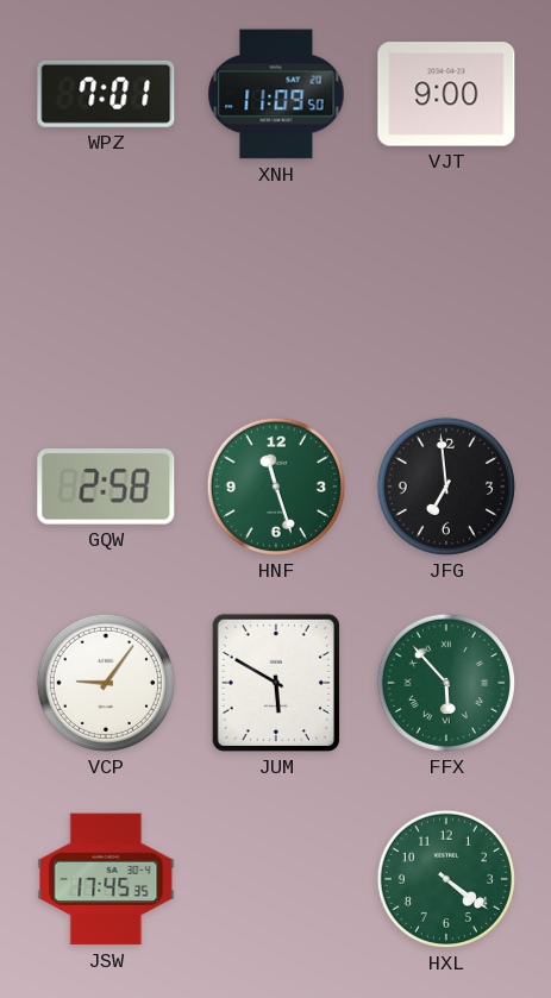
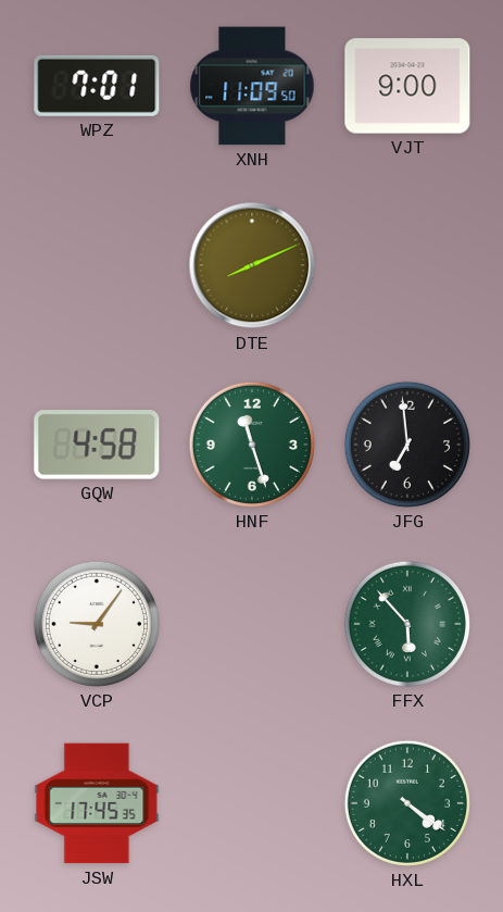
DTE: none -> 8:11
GQW: 2:58 -> 4:58
JUM: 5:50 -> none
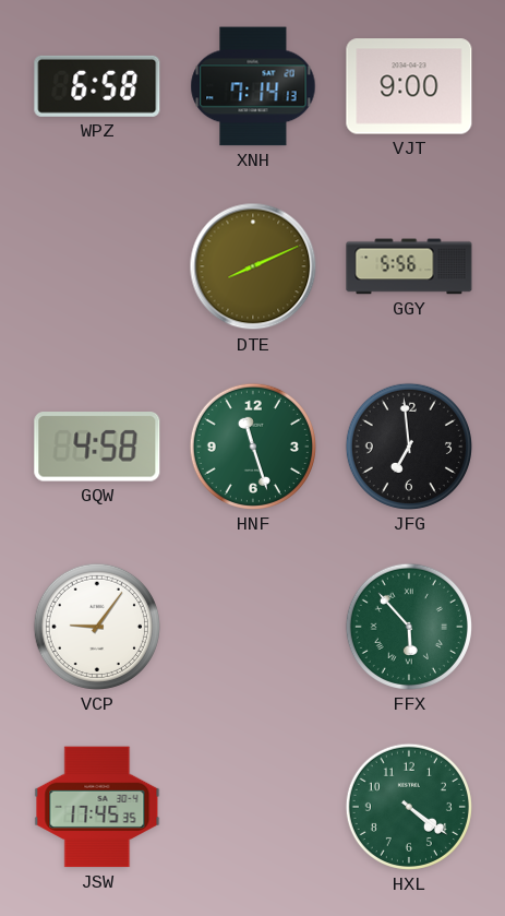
WPZ: 7:01 -> 6:58
XNH: 11:09 -> 7:14
GGY: none -> 5:56
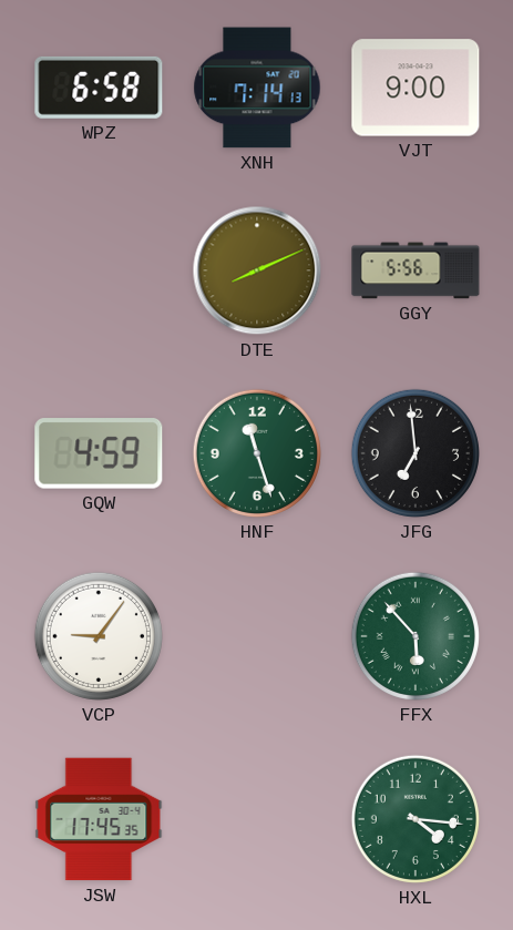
GQW: 4:58 -> 4:59
HXL: 4:21 -> 4:16
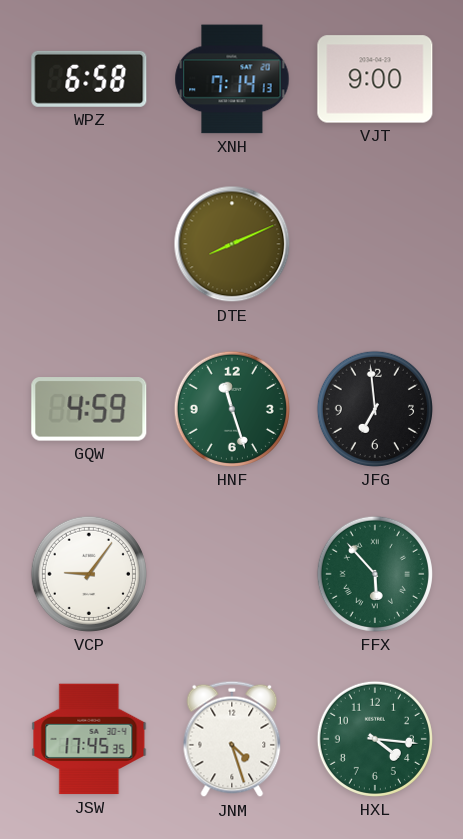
GGY: 5:56 -> none
JNM: none -> 4:27
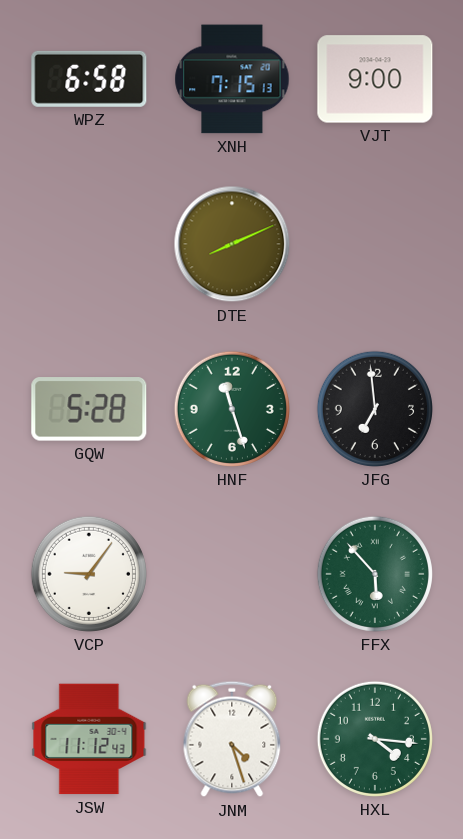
XNH: 7:14 -> 7:15
GQW: 4:59 -> 5:28
JSW: 17:45 -> 11:12
